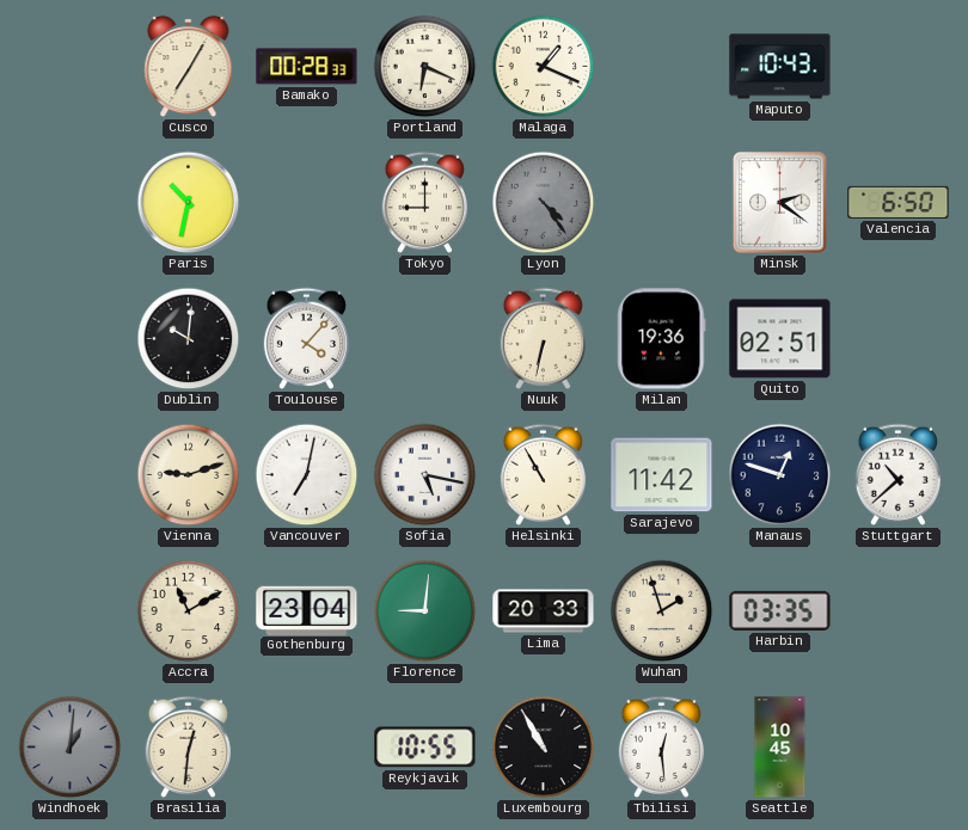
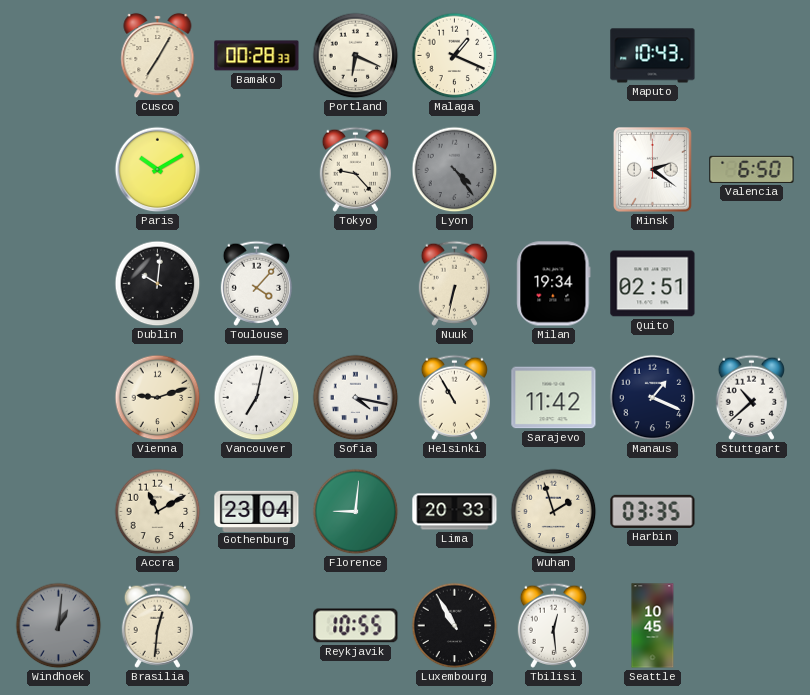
Paris: 10:32 -> 10:10
Tokyo: 9:00 -> 9:23
Milan: 19:36 -> 19:34
Sofia: 5:17 -> 4:17
Manaus: 12:48 -> 1:19
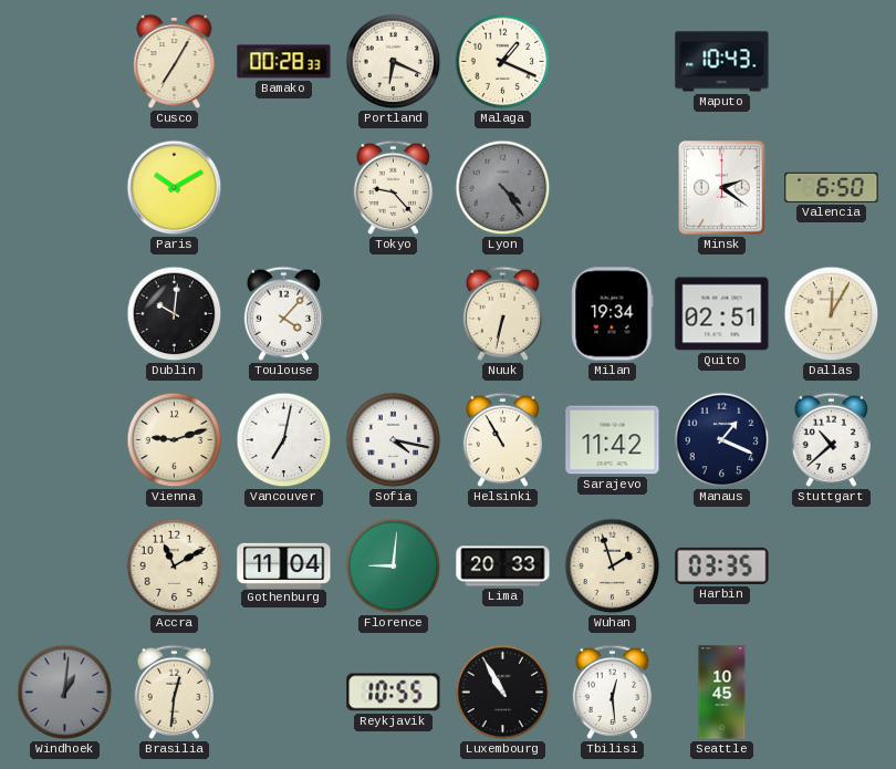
Dallas: none -> 12:05
Gothenburg: 23:04 -> 11:04
